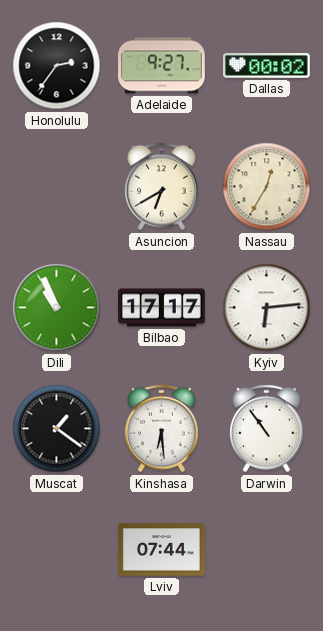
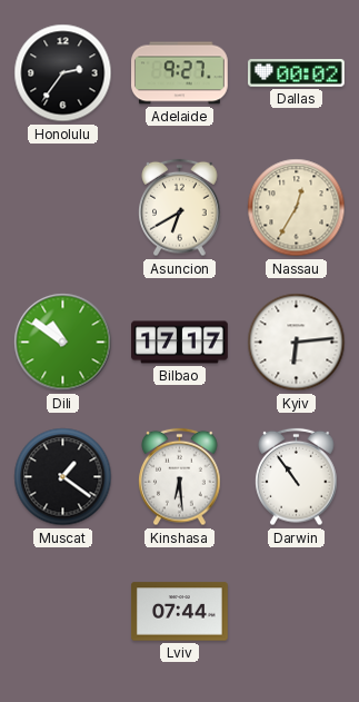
Dili: 10:56 -> 10:51
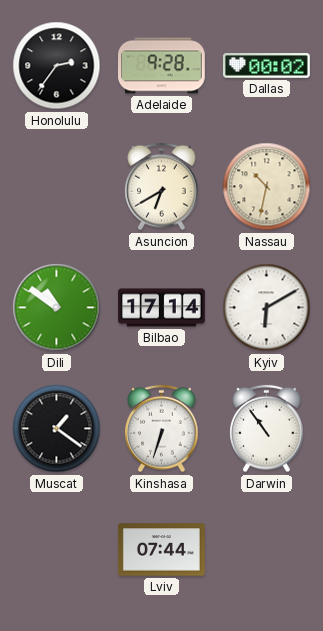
Adelaide: 9:27 -> 9:28
Nassau: 12:35 -> 10:32
Bilbao: 17:17 -> 17:14
Kyiv: 6:14 -> 6:10
Kinshasa: 6:29 -> 6:33
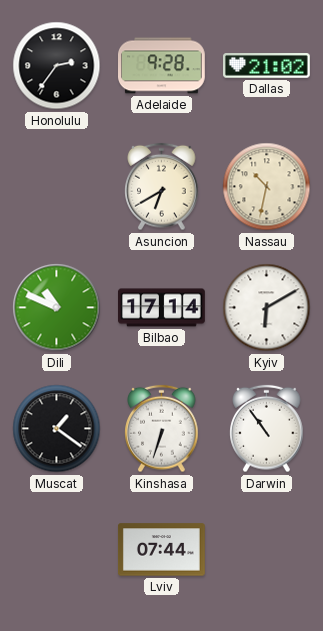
Dallas: 00:02 -> 21:02
Dili: 10:51 -> 10:49
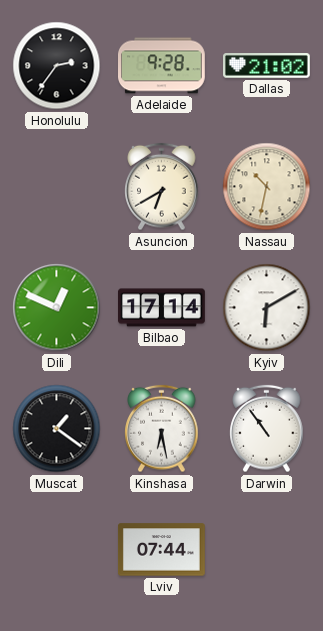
Dili: 10:49 -> 12:49
Kinshasa: 6:33 -> 6:28
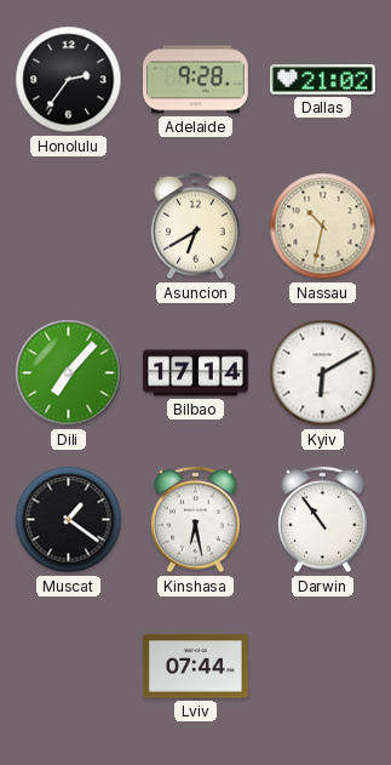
Dili: 12:49 -> 7:07
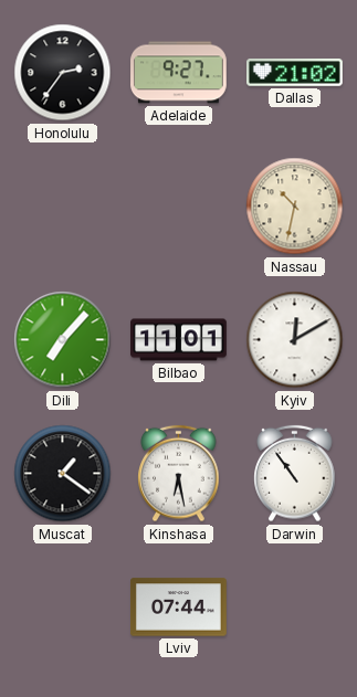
Adelaide: 9:28 -> 9:27
Asuncion: 6:40 -> none
Bilbao: 17:14 -> 11:01
Kyiv: 6:10 -> 12:10
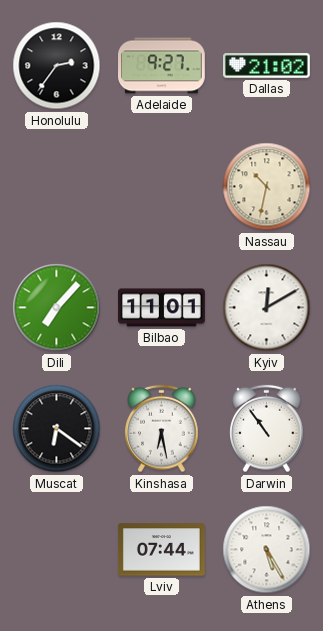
Muscat: 1:21 -> 6:21
Athens: none -> 5:25
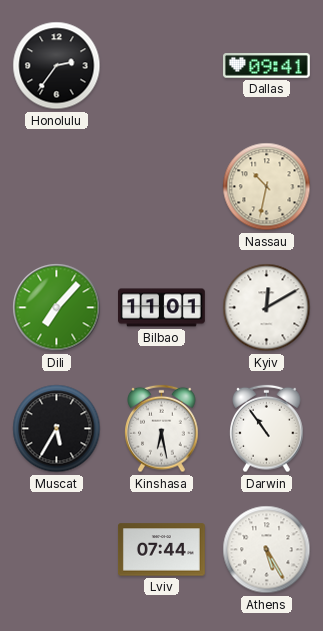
Adelaide: 9:27 -> none
Dallas: 21:02 -> 09:41
Muscat: 6:21 -> 5:35
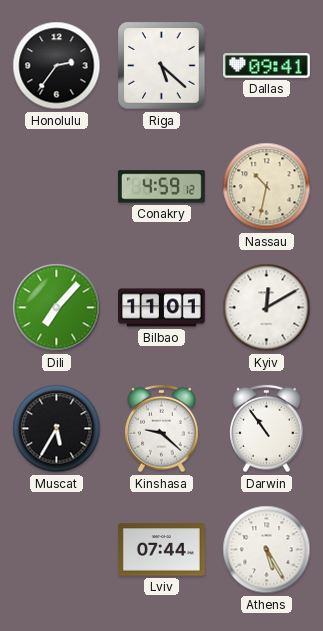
Riga: none -> 5:22
Conakry: none -> 4:59
Kinshasa: 6:28 -> 9:22
